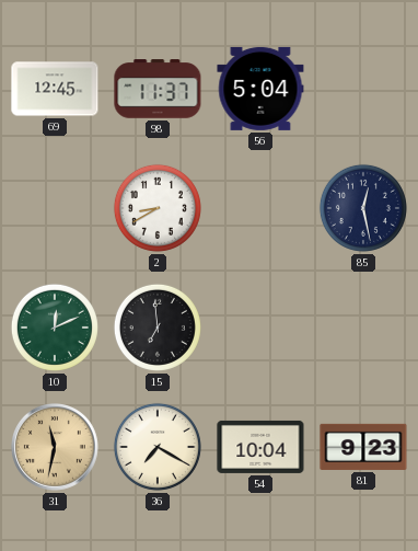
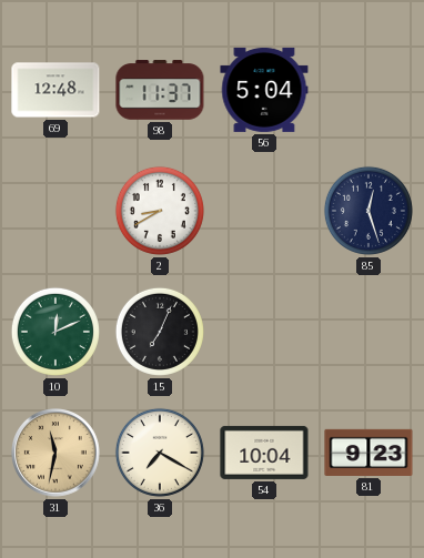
69: 12:45 -> 12:48
85: 12:28 -> 12:27
15: 6:59 -> 7:04
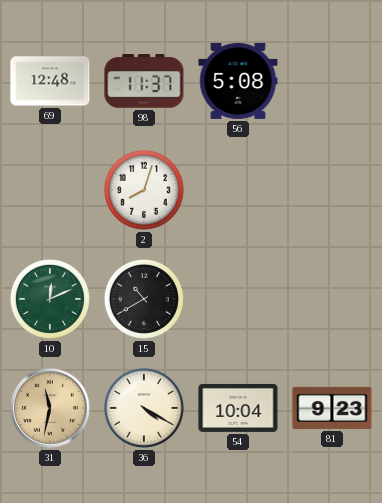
56: 5:04 -> 5:08
2: 8:40 -> 8:03
85: 12:27 -> none
15: 7:04 -> 10:40
36: 7:20 -> 4:20
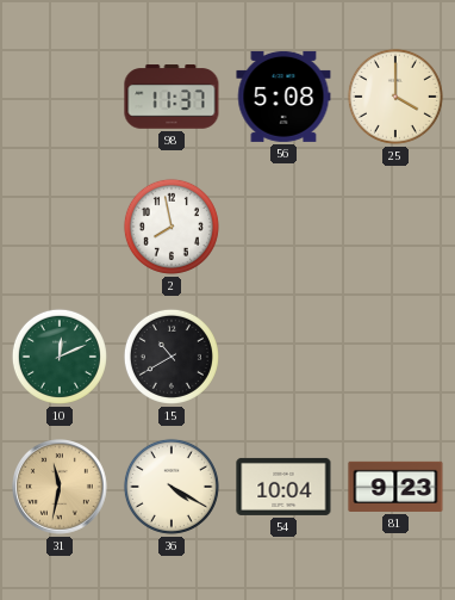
69: 12:48 -> none
25: none -> 4:00
2: 8:03 -> 7:58
